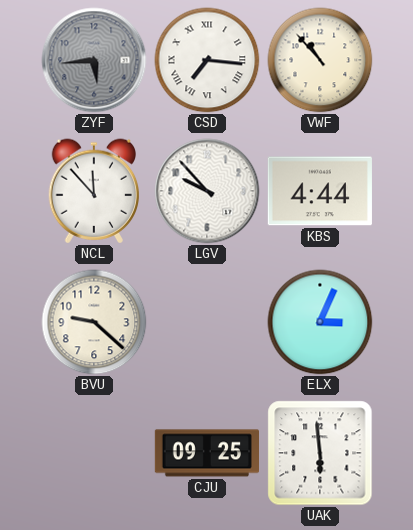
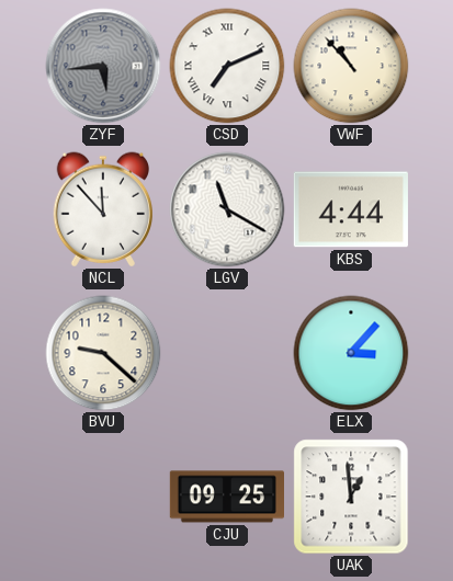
CSD: 7:16 -> 7:11
LGV: 9:53 -> 11:20
ELX: 3:04 -> 3:07
UAK: 5:59 -> 12:59
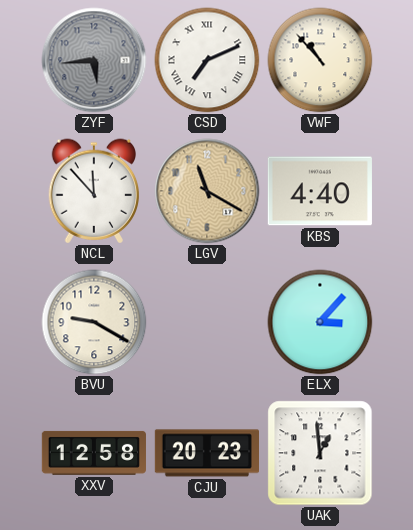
LGV dial: white -> champagne
KBS: 4:44 -> 4:40
BVU: 9:22 -> 9:20
XXV: none -> 12:58
CJU: 09:25 -> 20:23
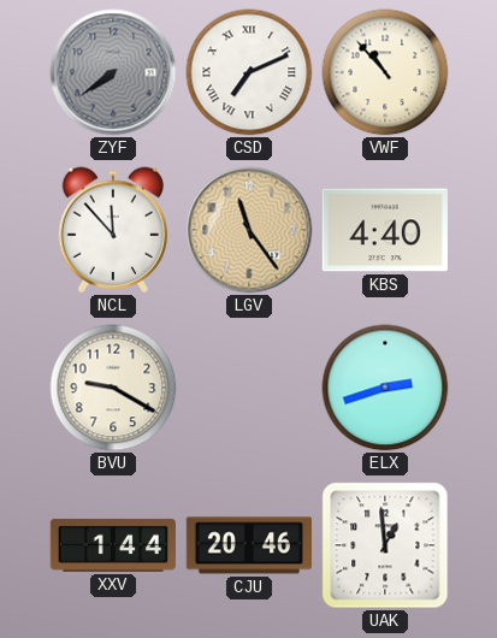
ZYF: 5:44 -> 7:39
LGV: 11:20 -> 11:24
ELX: 3:07 -> 2:42
XXV: 12:58 -> 1:44
CJU: 20:23 -> 20:46
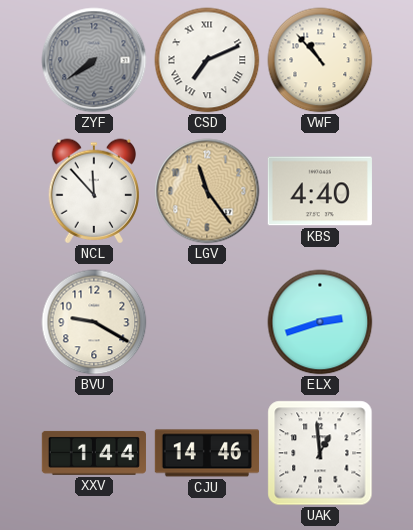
CJU: 20:46 -> 14:46
